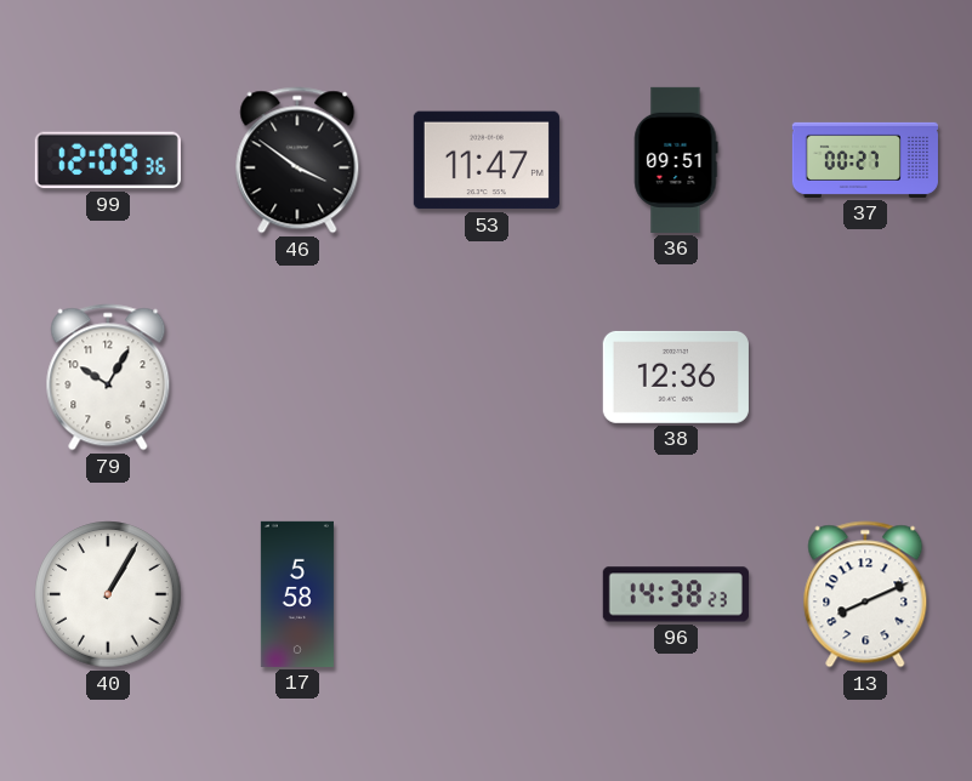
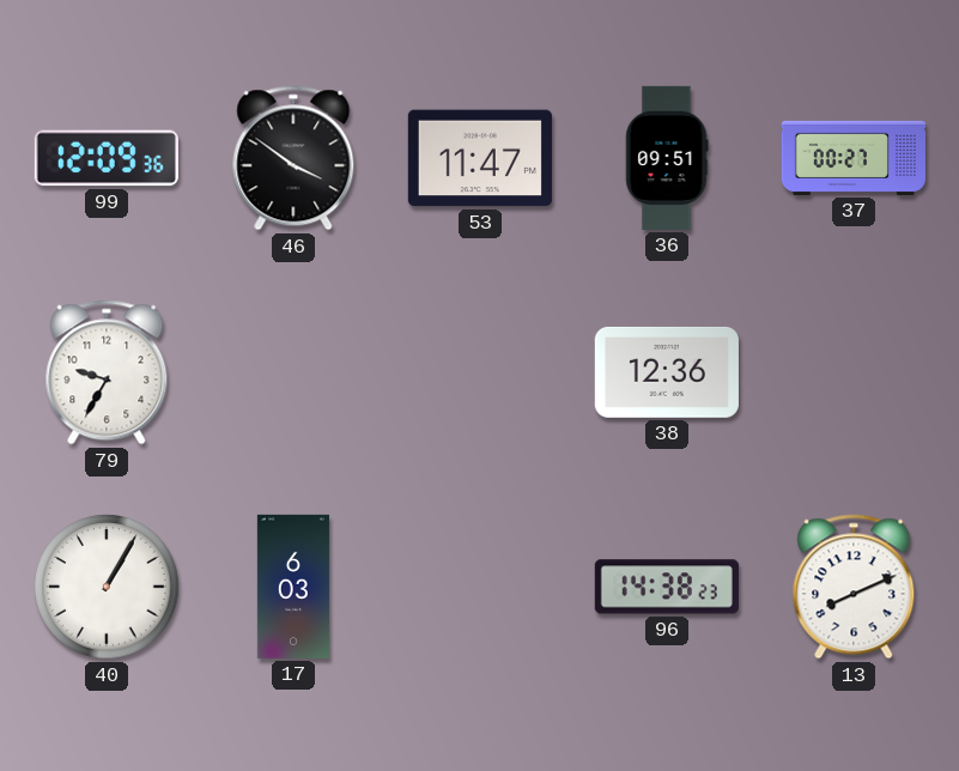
79: 10:05 -> 9:35
17: 5:58 -> 6:03
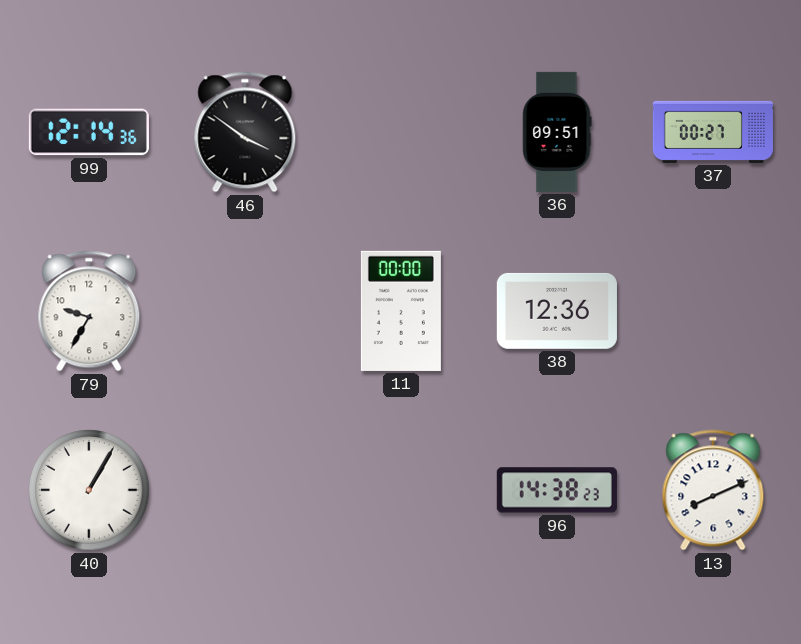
99: 12:09 -> 12:14
53: 11:47 -> none
11: none -> 00:00
17: 6:03 -> none
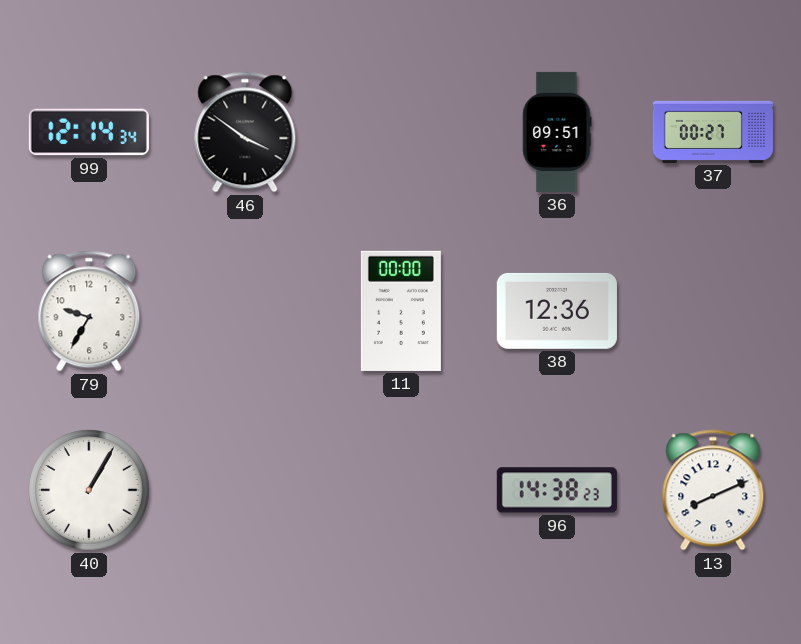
99: 12:14:36 -> 12:14:34
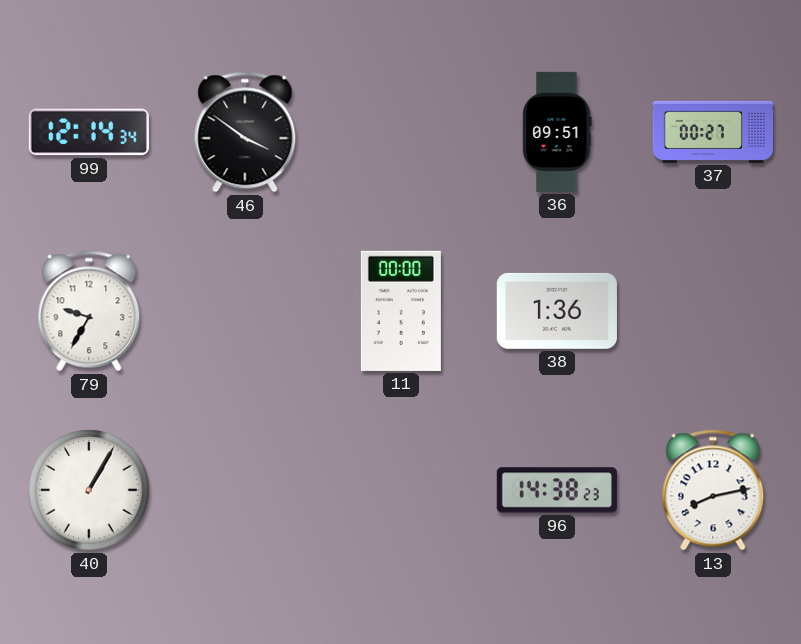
38: 12:36 -> 1:36
13: 8:11 -> 8:13
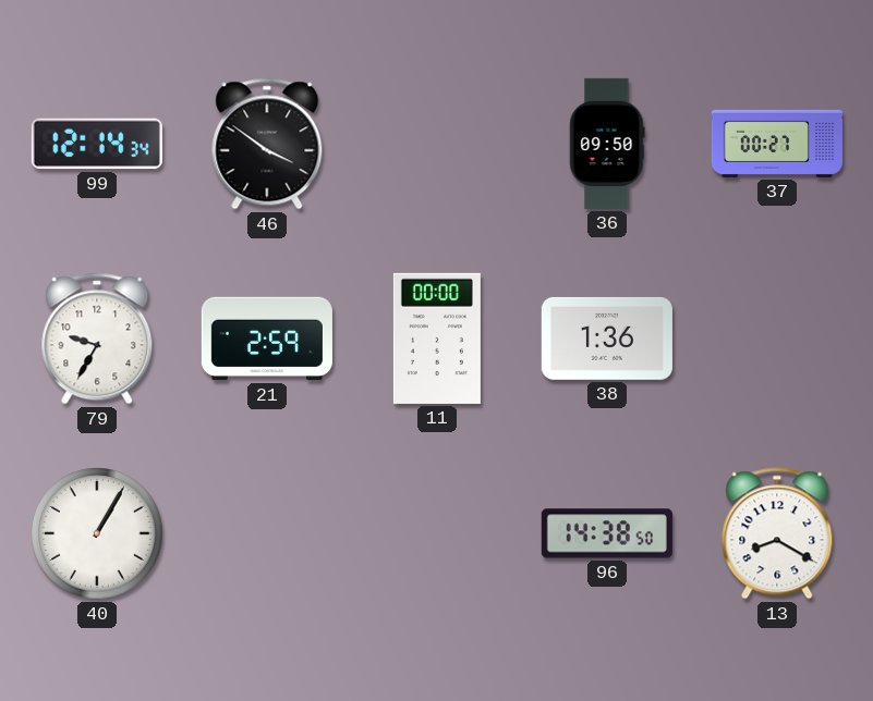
36: 09:51 -> 09:50
21: none -> 2:59
96: 14:38:23 -> 14:38:50
13: 8:13 -> 8:20
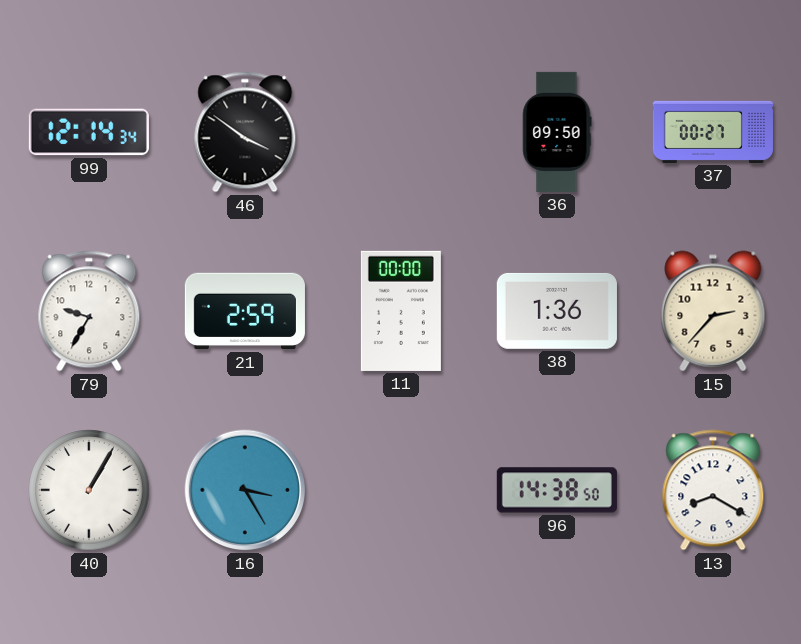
15: none -> 2:37
16: none -> 3:25
